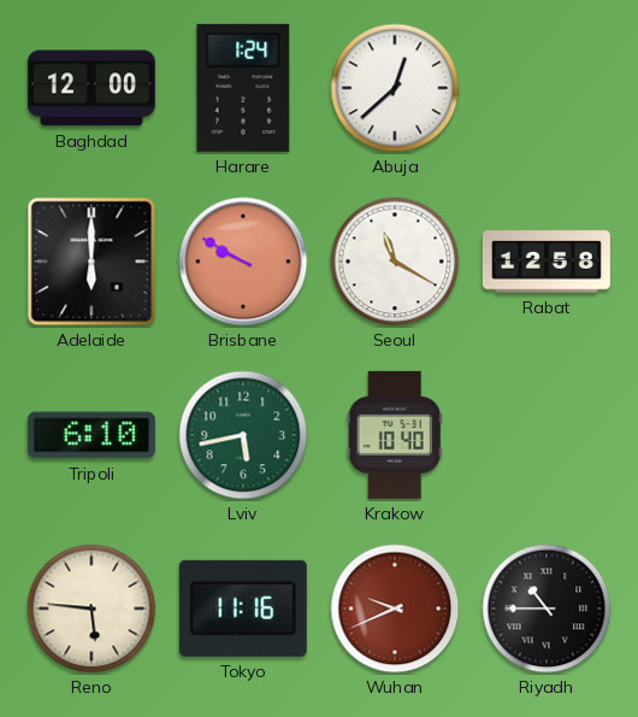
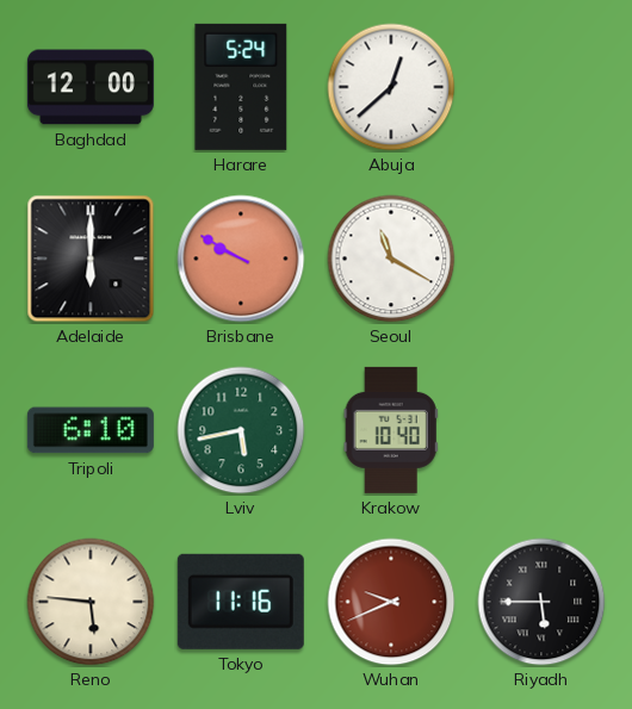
Harare: 1:24 -> 5:24
Rabat: 12:58 -> none
Riyadh: 10:45 -> 5:45
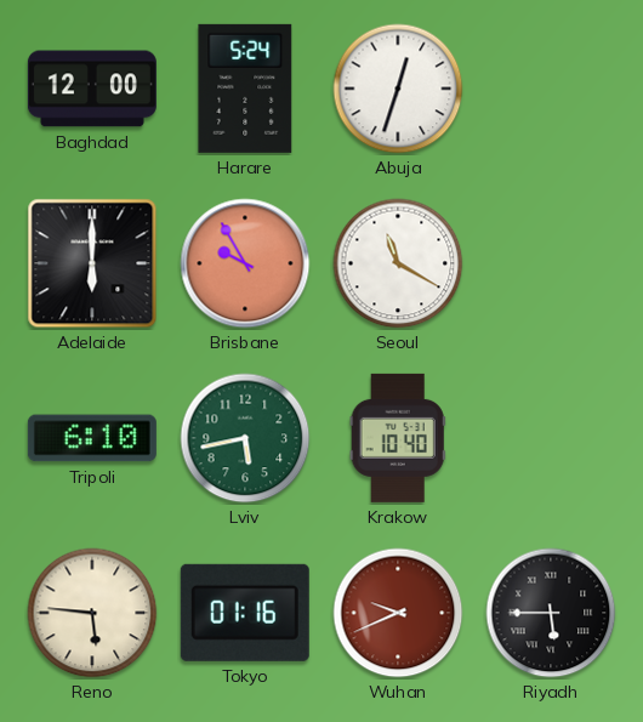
Abuja: 12:38 -> 12:33
Brisbane: 9:50 -> 9:55
Tokyo: 11:16 -> 01:16
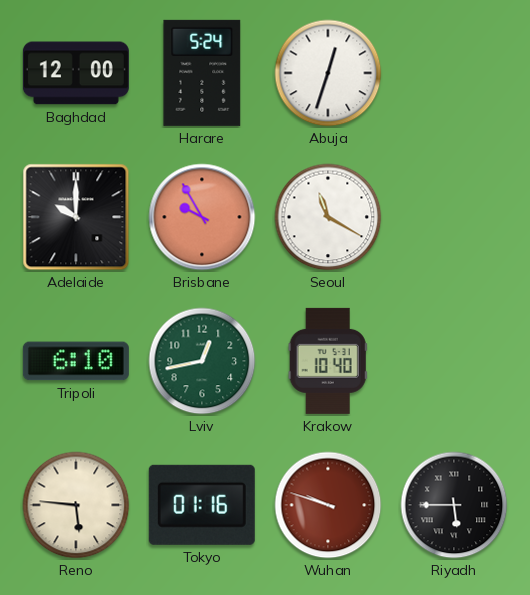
Adelaide: 6:00 -> 10:00
Lviv: 5:43 -> 12:43
Wuhan: 9:41 -> 9:48
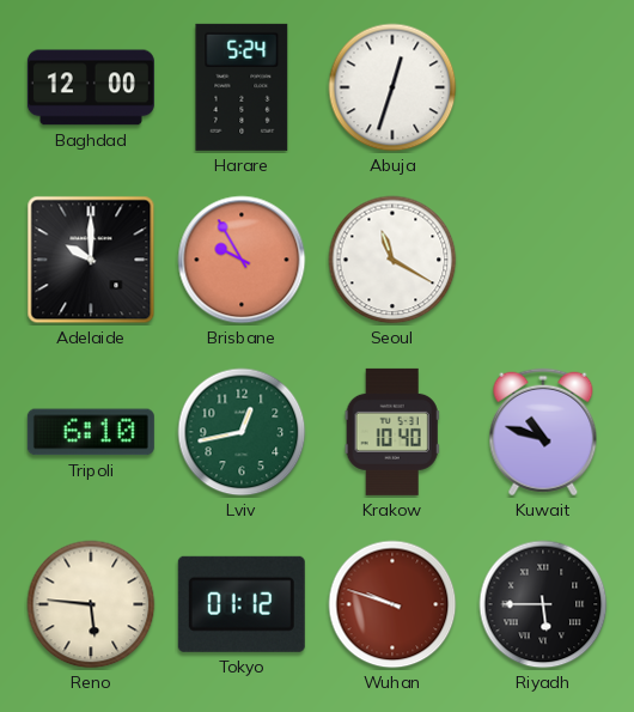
Kuwait: none -> 10:48
Tokyo: 01:16 -> 01:12
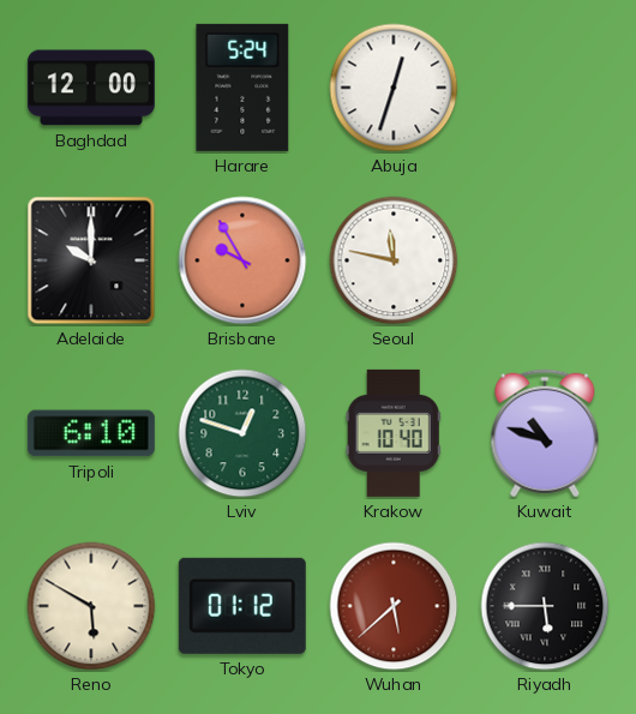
Seoul: 11:20 -> 11:47
Lviv: 12:43 -> 12:48
Reno: 5:46 -> 5:50
Wuhan: 9:48 -> 5:38
